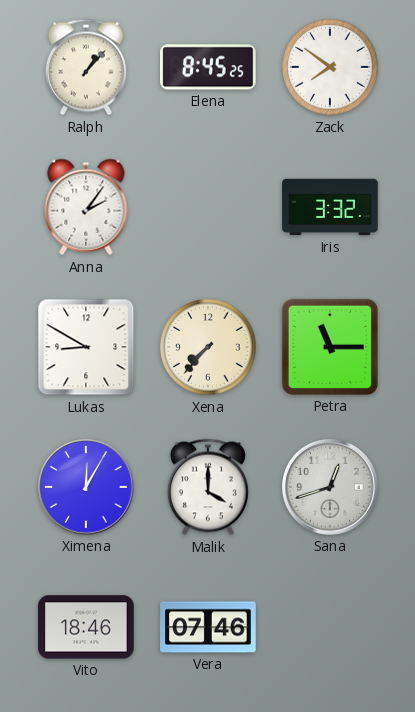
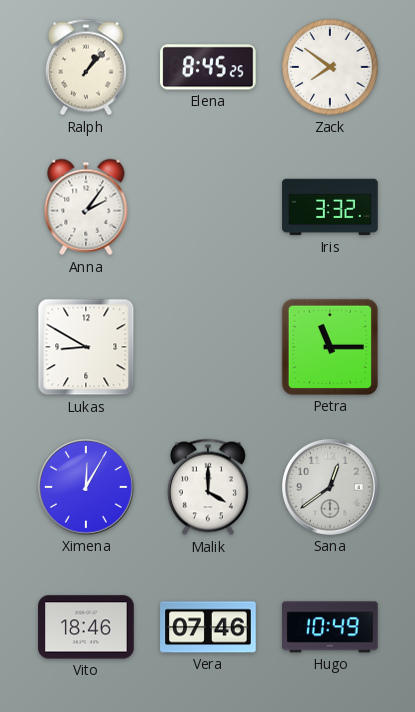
Xena: 7:37 -> none
Sana: 12:42 -> 12:39
Hugo: none -> 10:49
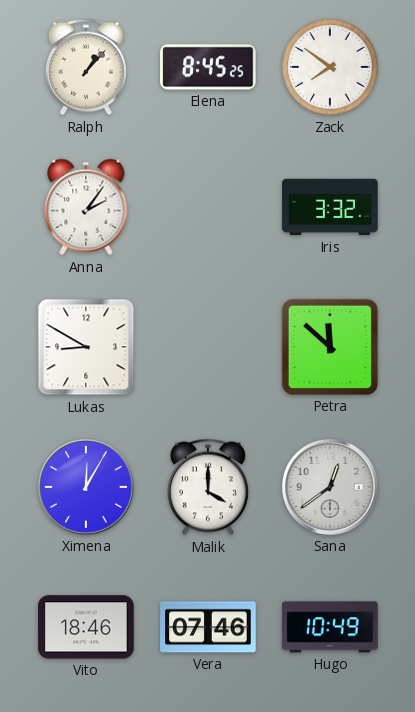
Petra: 11:15 -> 11:52
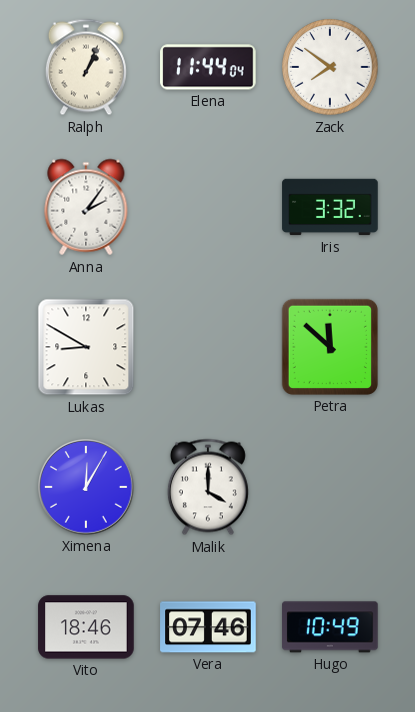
Ralph: 1:07 -> 1:04
Elena: 8:45 -> 11:44
Sana: 12:39 -> none
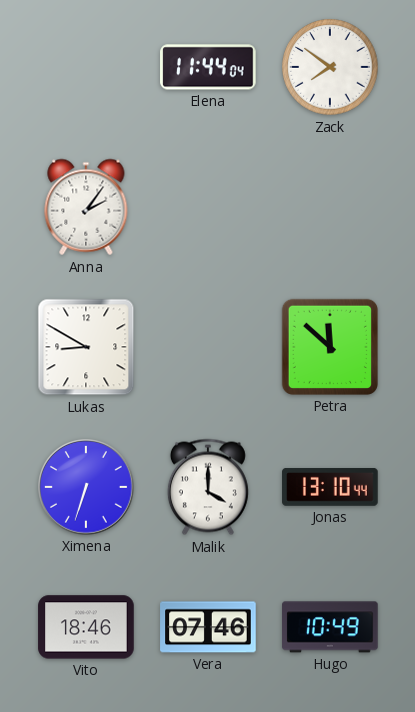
Ralph: 1:04 -> none
Iris: 3:32 -> none
Ximena: 12:05 -> 6:33
Jonas: none -> 13:10
